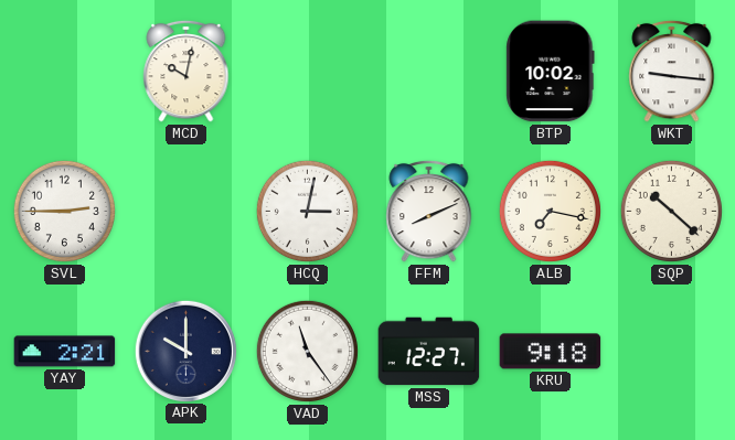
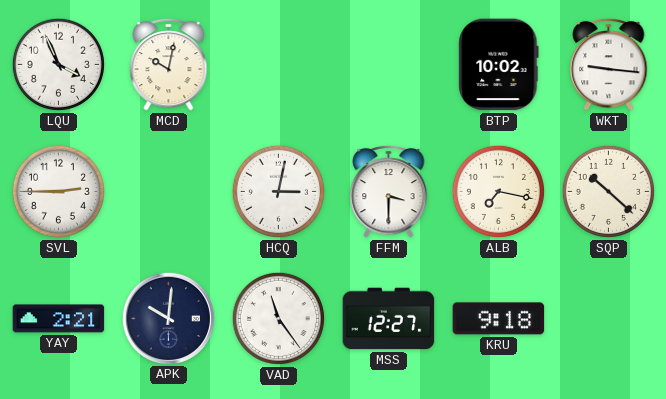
LQU: none -> 3:56
FFM: 8:11 -> 3:30
APK: 10:00 -> 10:01
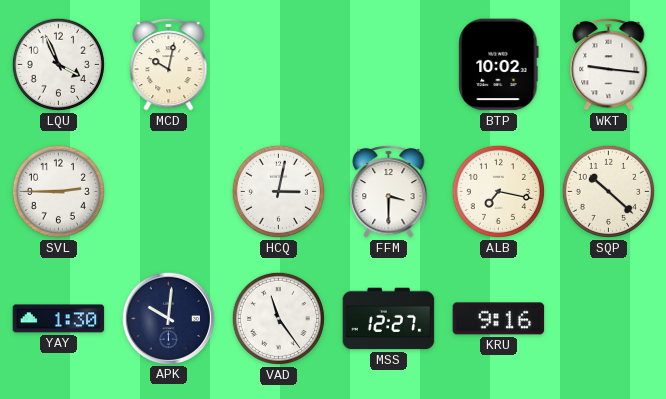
YAY: 2:21 -> 1:30
KRU: 9:18 -> 9:16
